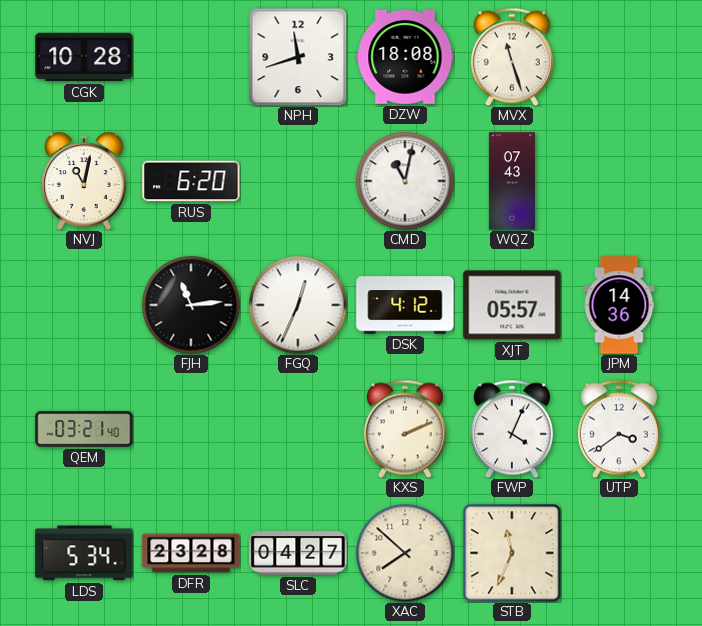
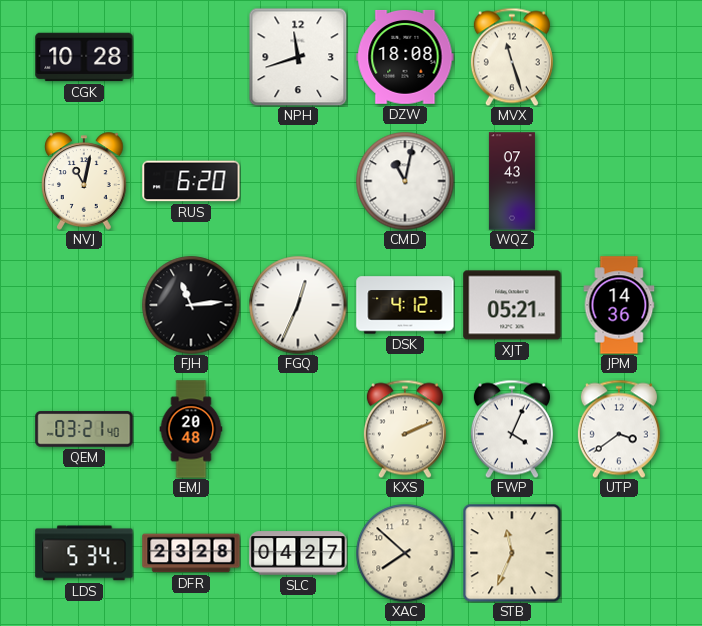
XJT: 05:57 -> 05:21
EMJ: none -> 20:48
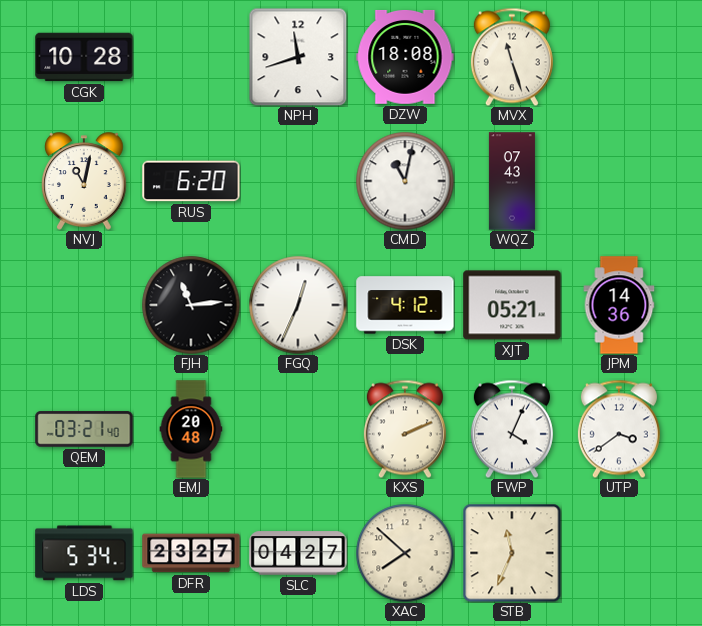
DFR: 23:28 -> 23:27
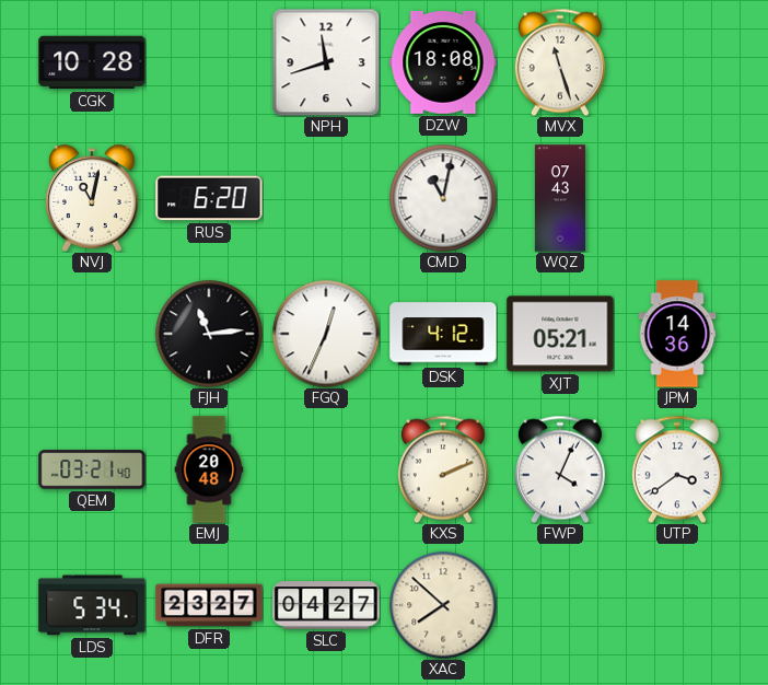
STB: 11:34 -> none
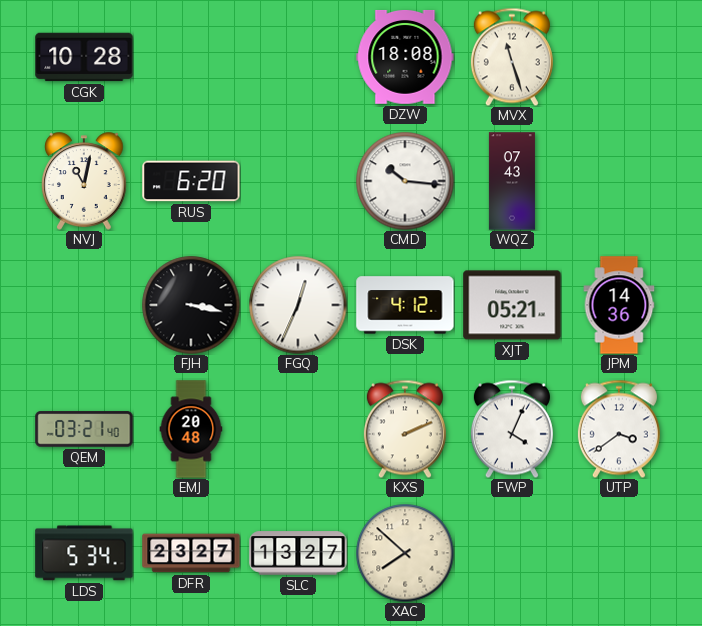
NPH: 11:42 -> none
CMD: 11:02 -> 10:16
FJH: 11:14 -> 3:17
SLC: 04:27 -> 13:27
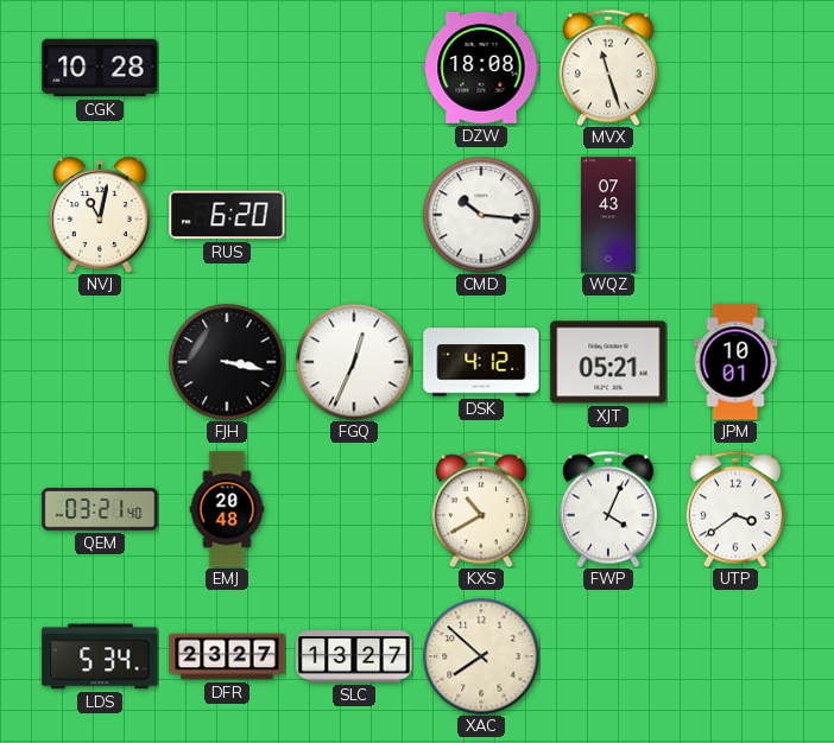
JPM: 14:36 -> 10:01
KXS: 2:11 -> 10:40
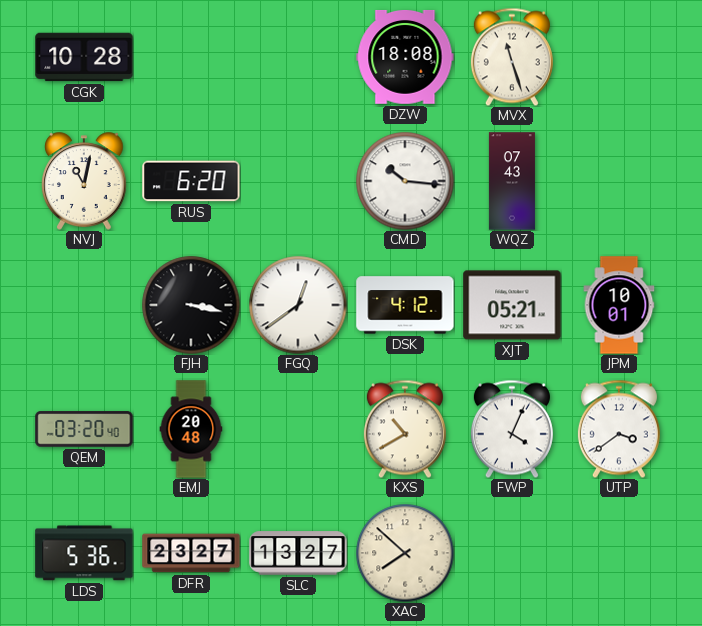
FGQ: 12:34 -> 12:39
QEM: 03:21 -> 03:20
LDS: 5:34 -> 5:36
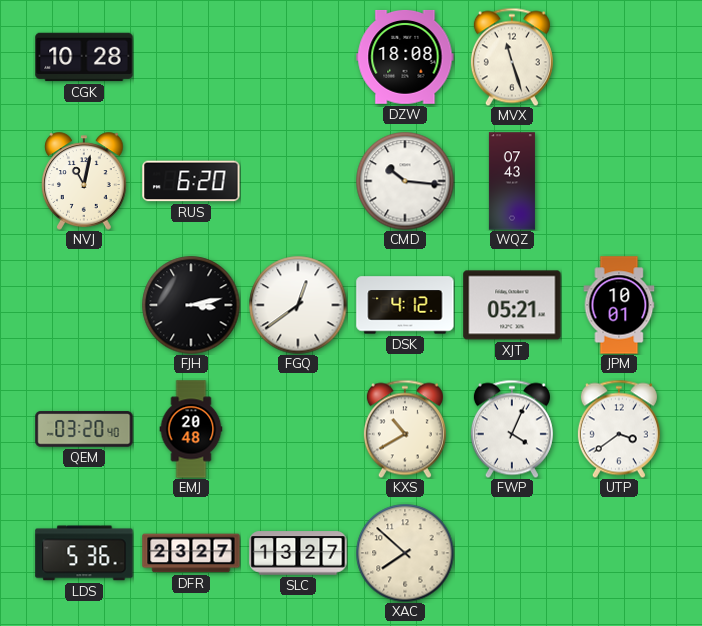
FJH: 3:17 -> 3:13
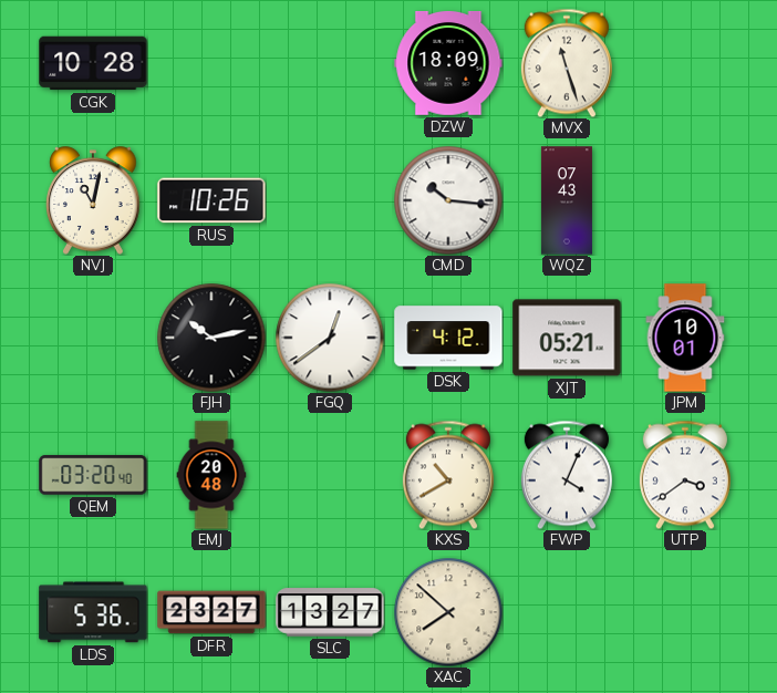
DZW: 18:08 -> 18:09
RUS: 6:20 -> 10:26
FJH: 3:13 -> 10:13
